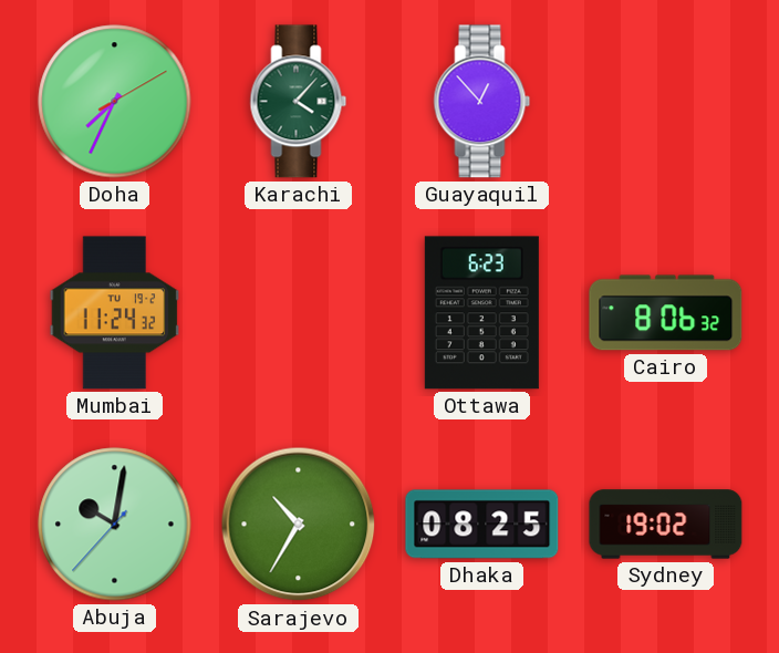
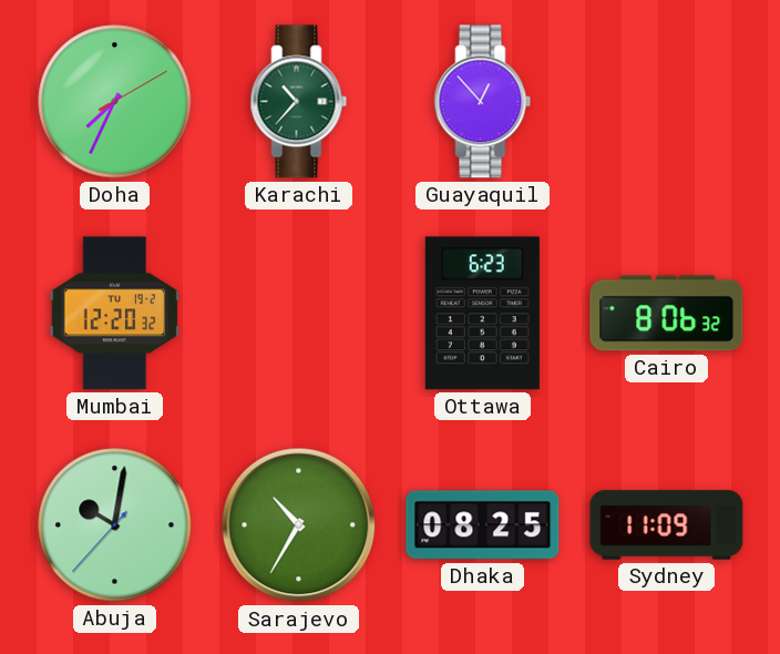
Karachi: 4:07 -> 10:37
Mumbai: 11:24 -> 12:20
Sydney: 19:02 -> 11:09
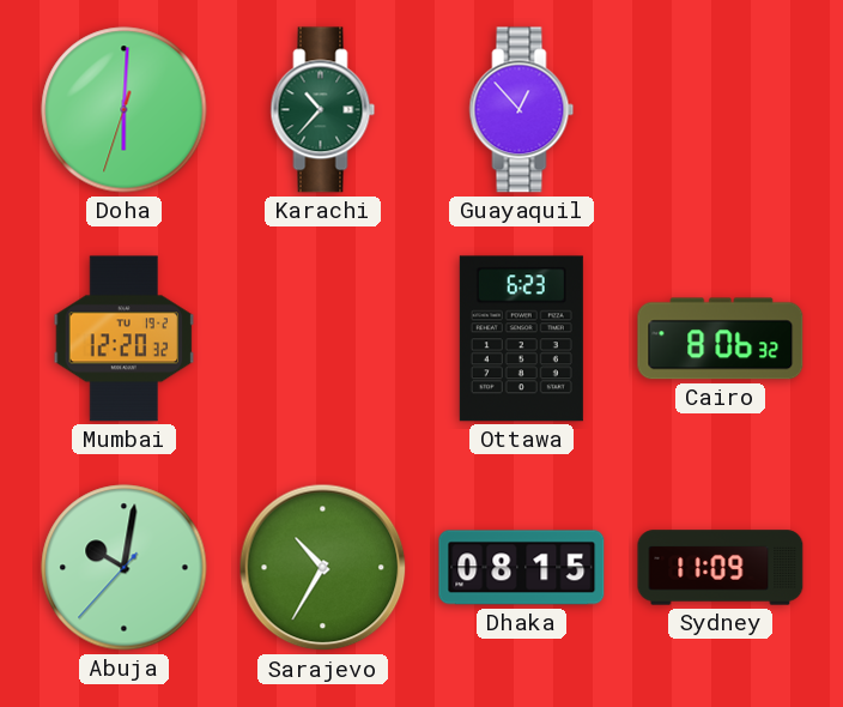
Doha: 7:34 -> 6:00
Dhaka: 08:25 -> 08:15
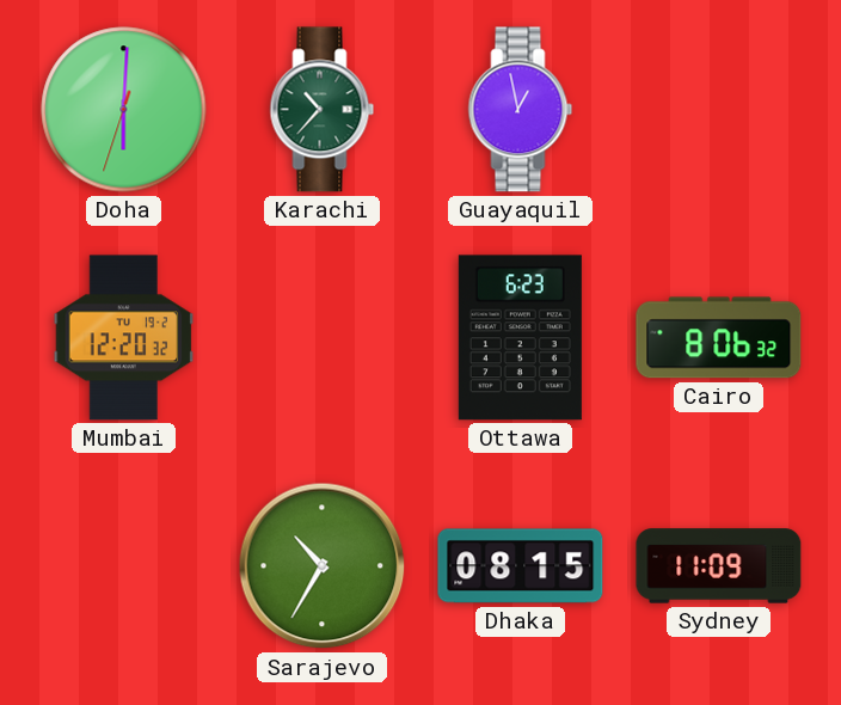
Guayaquil: 12:53 -> 12:58
Abuja: 10:01 -> none
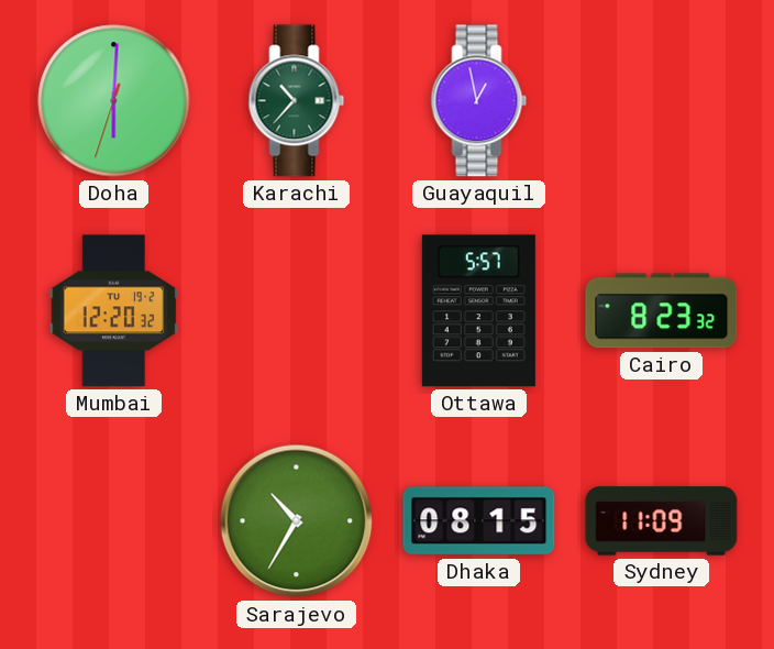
Ottawa: 6:23 -> 5:57
Cairo: 8:06 -> 8:23
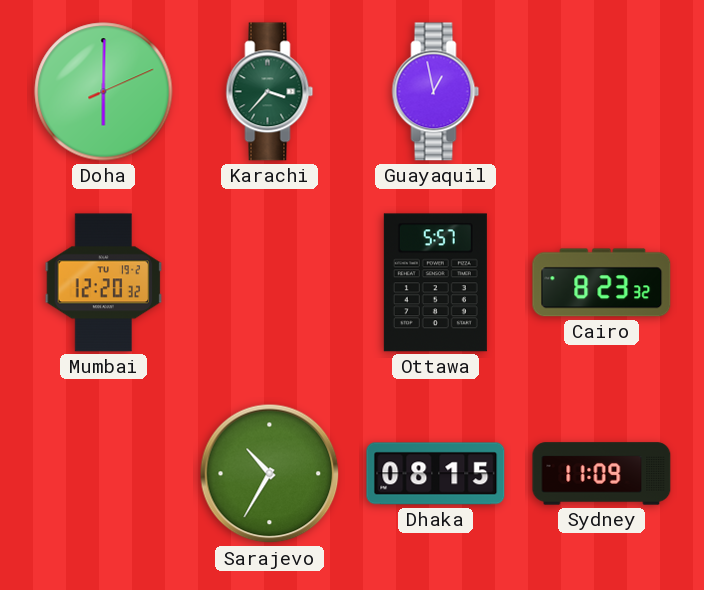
Doha: 6:00:33 -> 6:00:11
Karachi: 10:37 -> 3:37
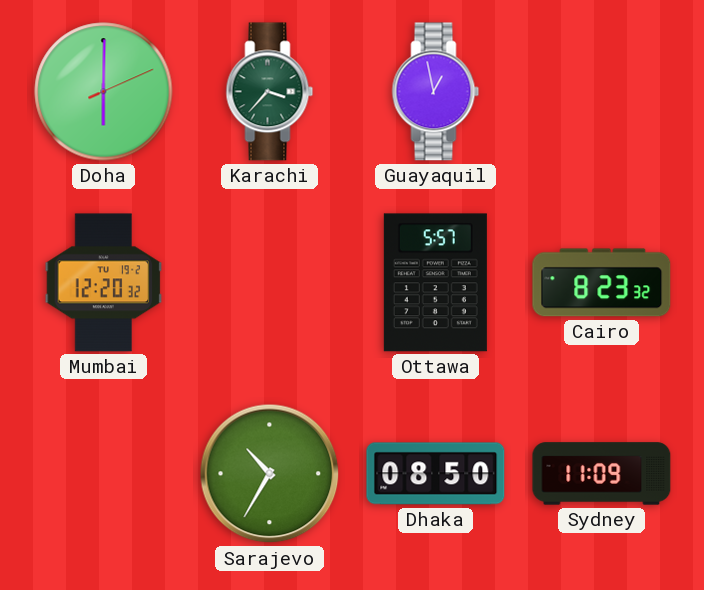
Dhaka: 08:15 -> 08:50
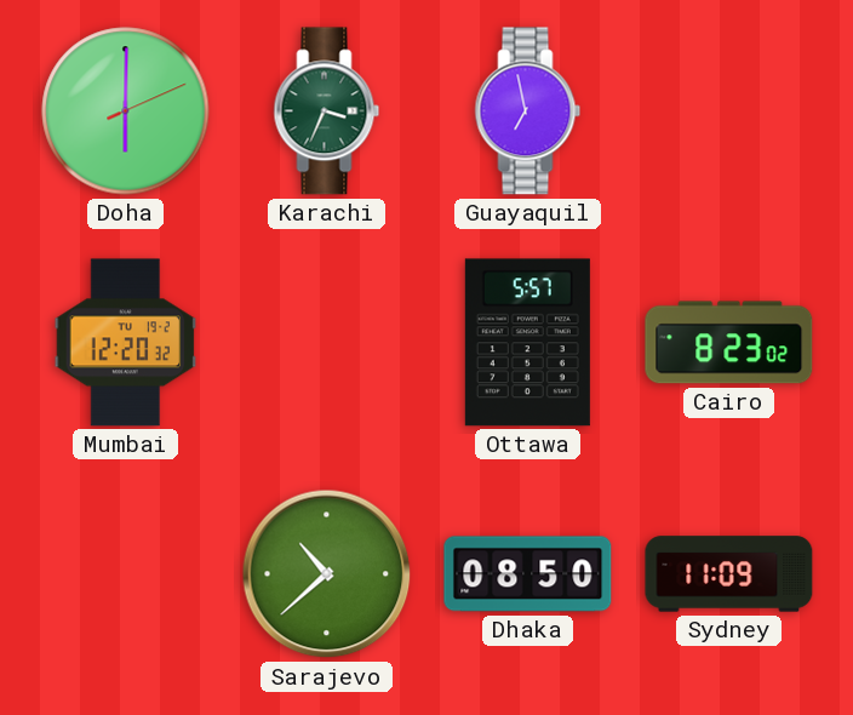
Karachi: 3:37 -> 3:34
Guayaquil: 12:58 -> 6:58
Cairo: 8:23:32 -> 8:23:02
Sarajevo: 10:35 -> 10:38
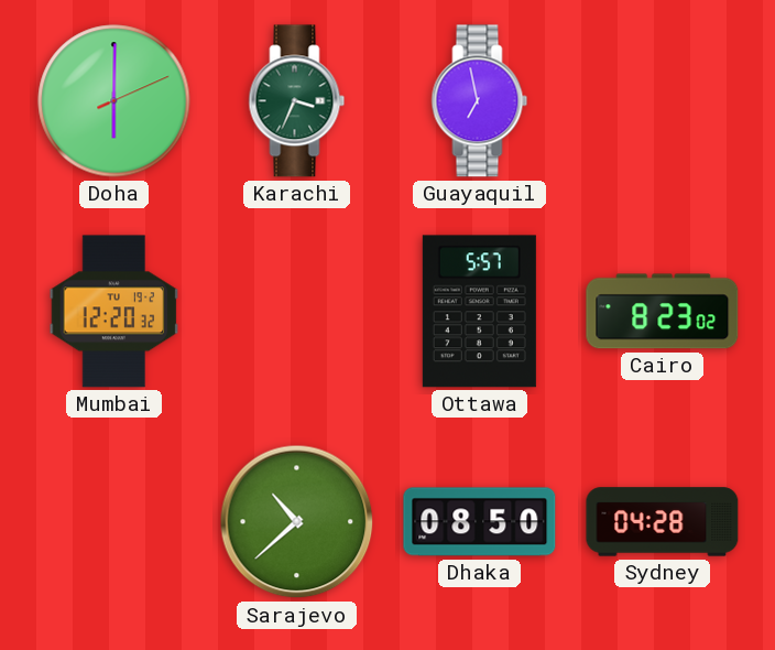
Sydney: 11:09 -> 04:28
